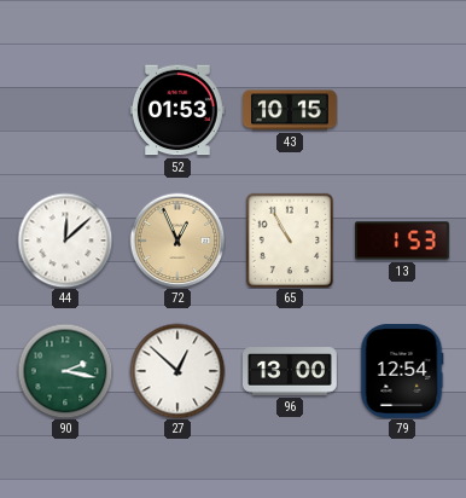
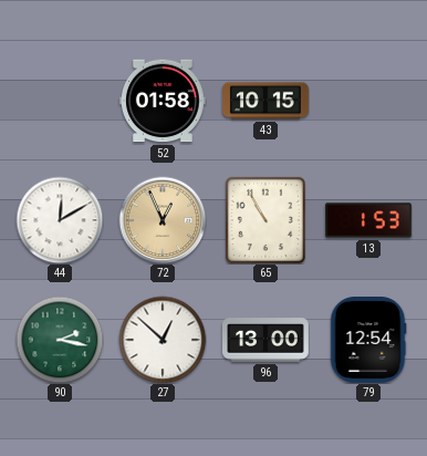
52: 01:53 -> 01:58
44: 12:08 -> 12:10
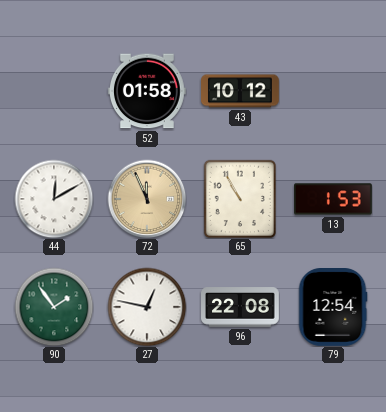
43: 10:15 -> 10:12
72: 12:56 -> 11:56
90: 2:17 -> 1:54
27: 12:52 -> 12:47
96: 13:00 -> 22:08
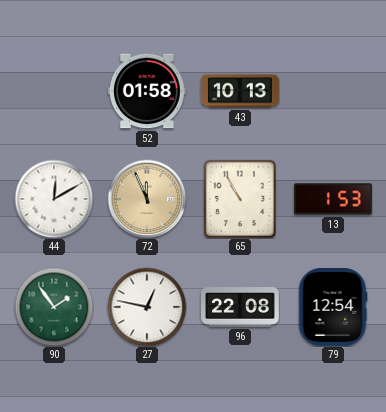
43: 10:12 -> 10:13
